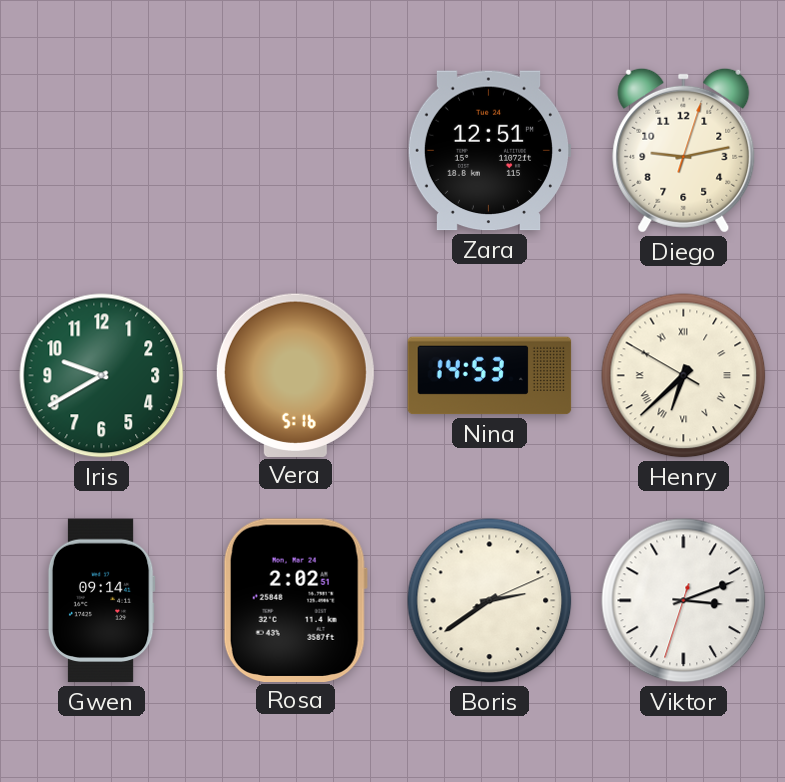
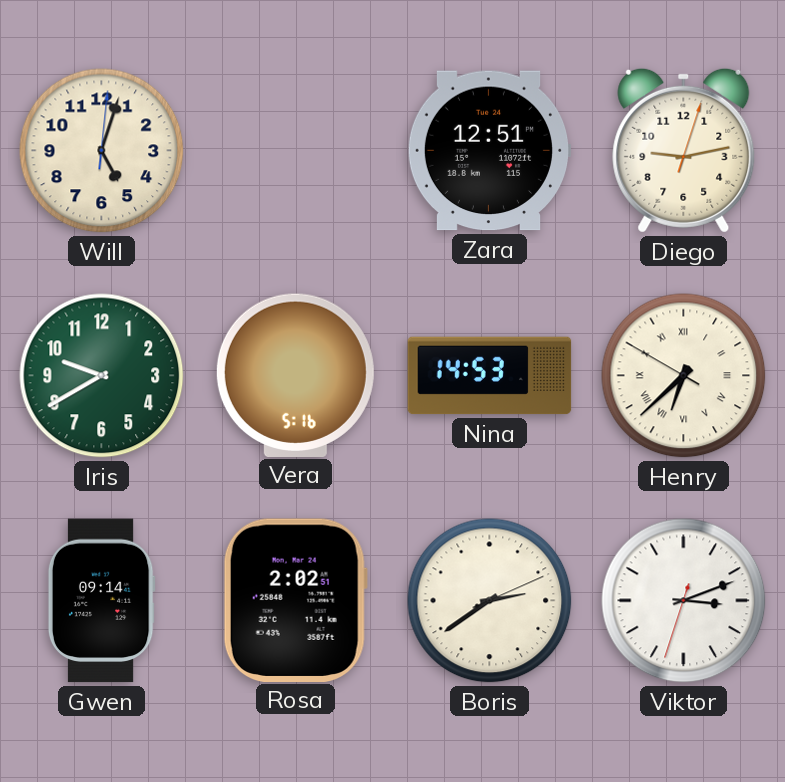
Will: none -> 5:03
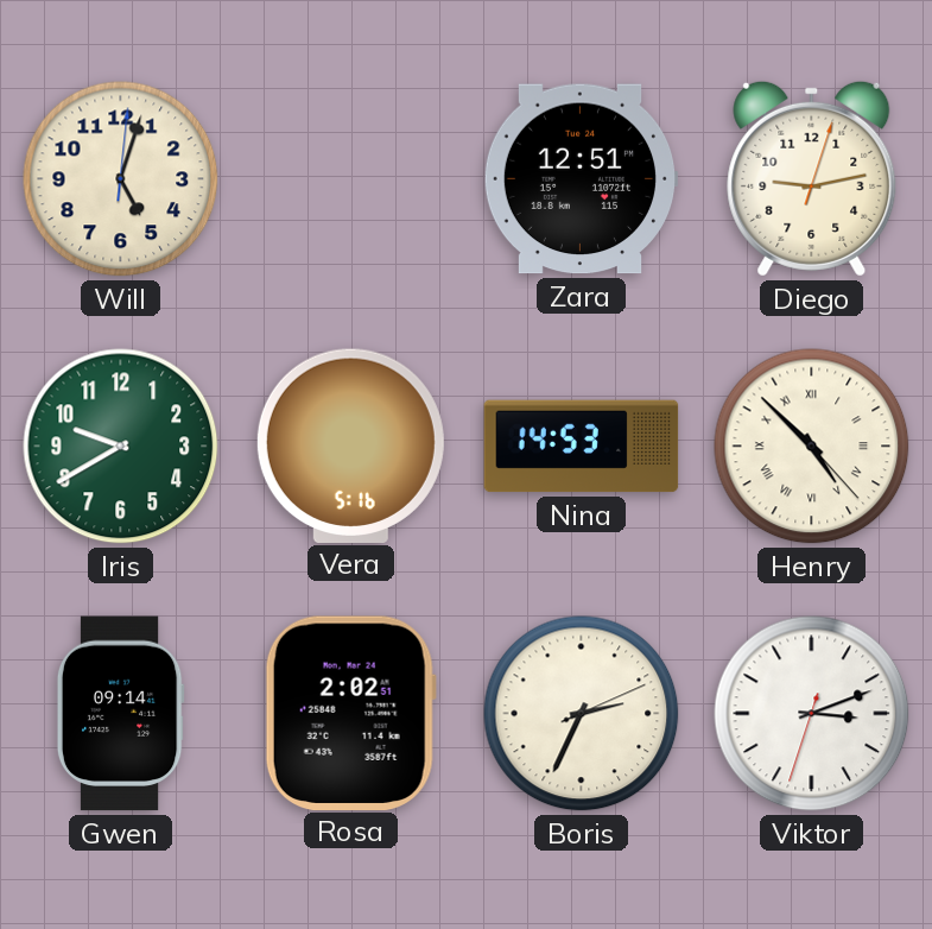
Henry: 6:37 -> 4:52
Boris: 2:39 -> 2:34
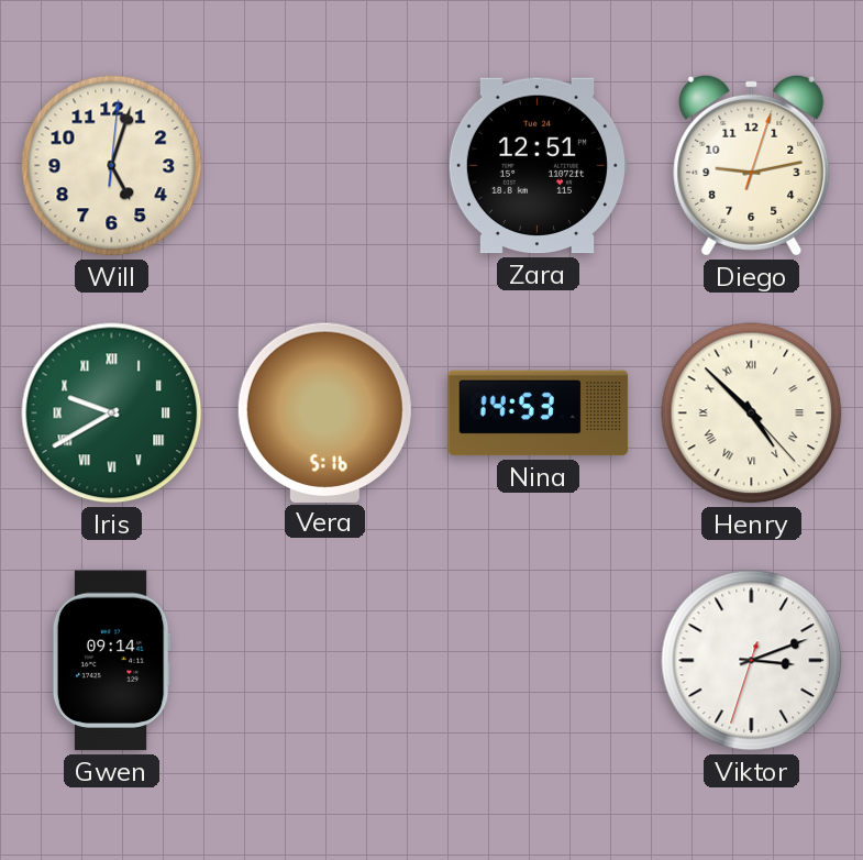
Iris numerals: Arabic -> Roman
Rosa: 2:02 -> none
Boris: 2:34 -> none
